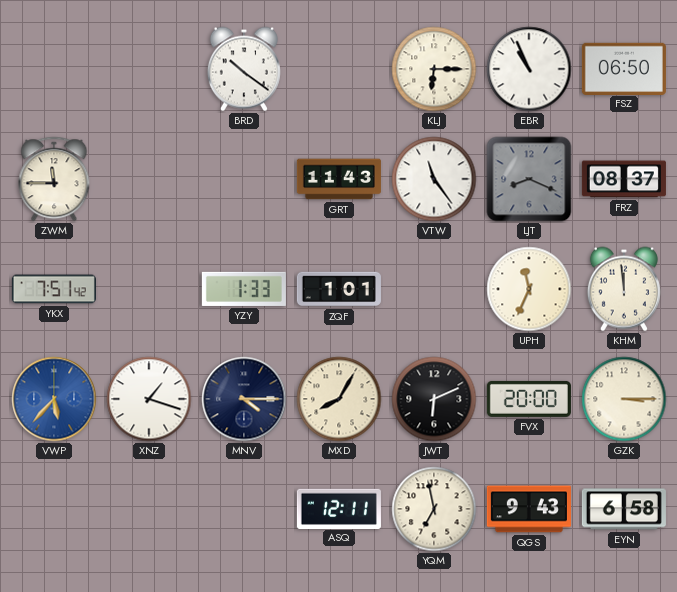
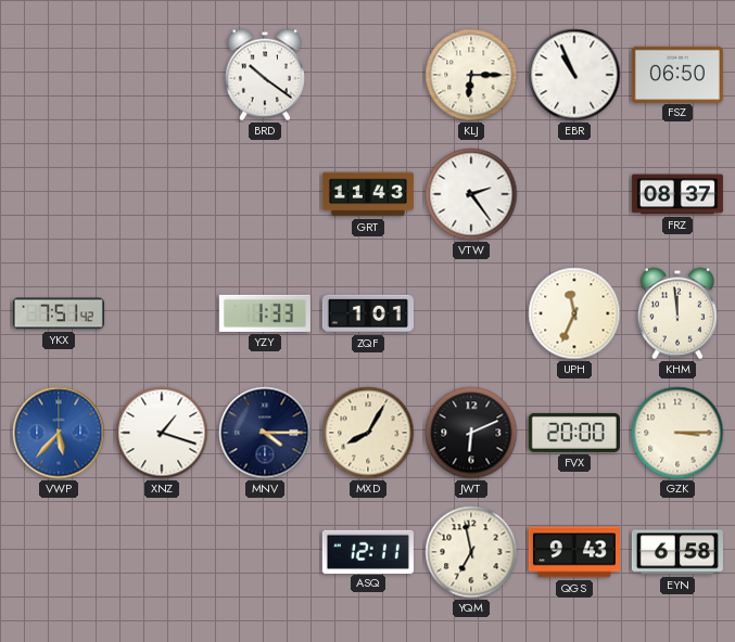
ZWM: 11:45 -> none
VTW: 11:24 -> 2:24
LJT: 8:19 -> none
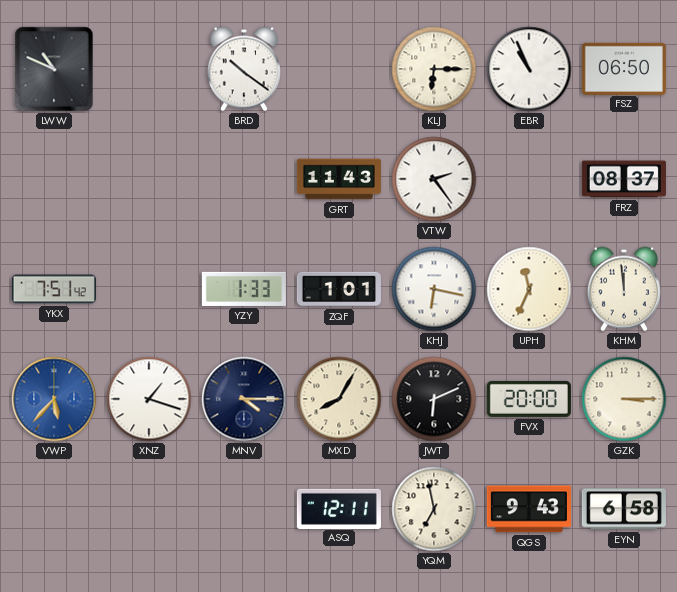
LWW: none -> 10:49
KHJ: none -> 6:17
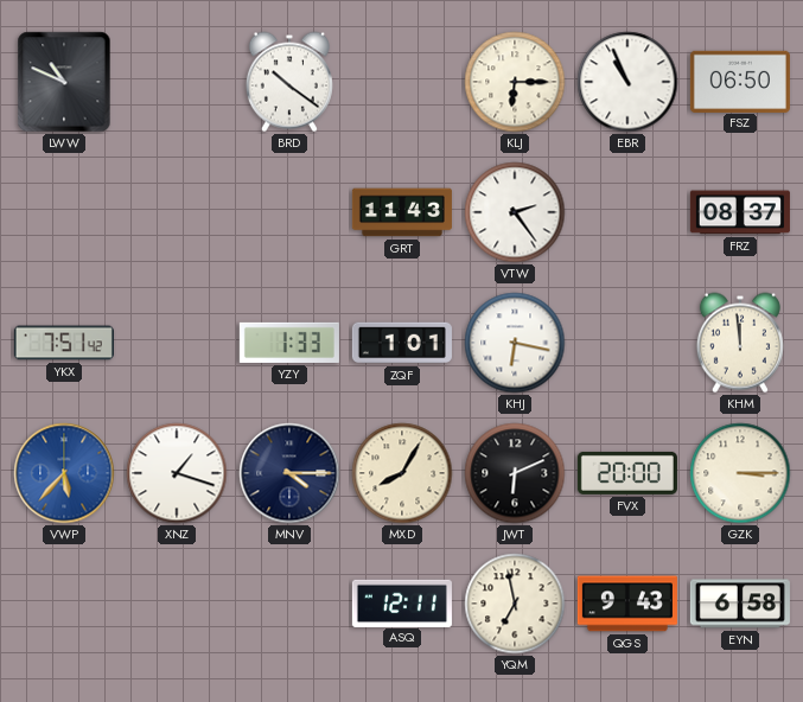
UPH: 11:34 -> none
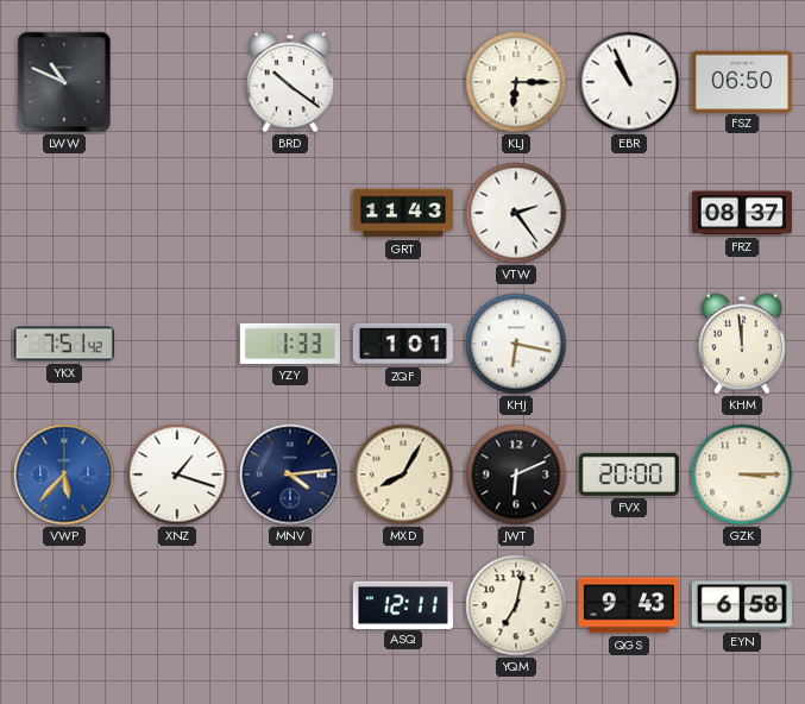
MNV: 4:15 -> 4:14
YQM: 6:58 -> 7:02
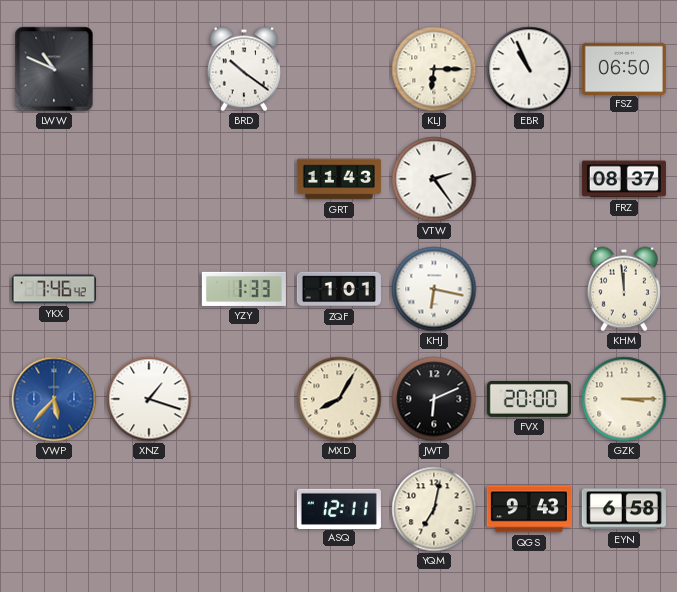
YKX: 7:51 -> 7:46
MNV: 4:14 -> none
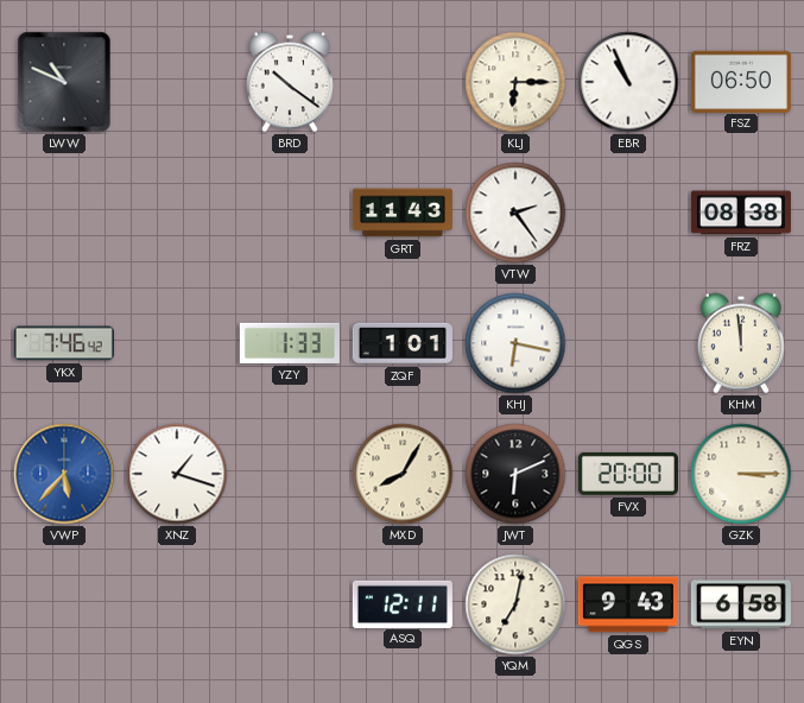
FRZ: 08:37 -> 08:38
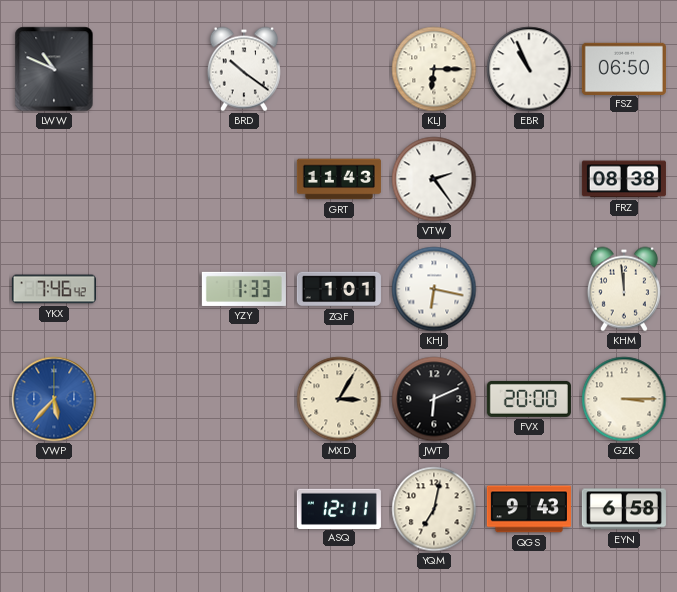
XNZ: 1:18 -> none
MXD: 8:05 -> 3:05
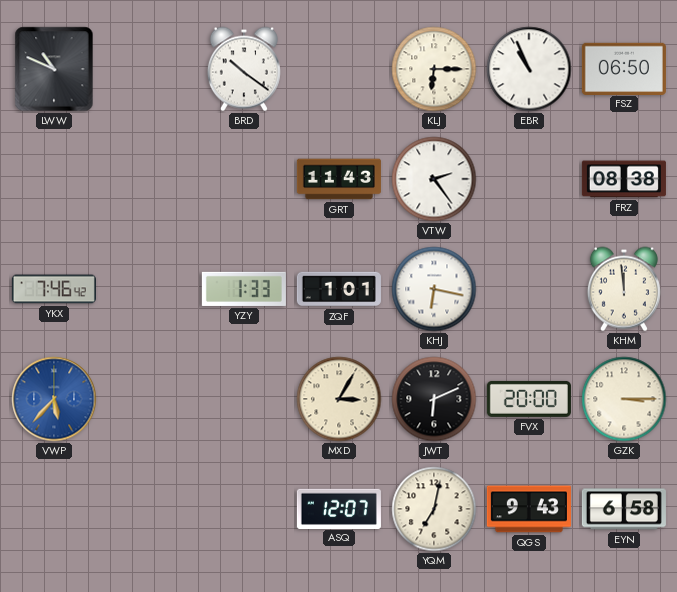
ASQ: 12:11 -> 12:07
